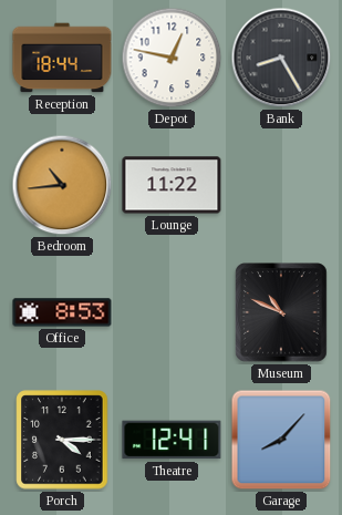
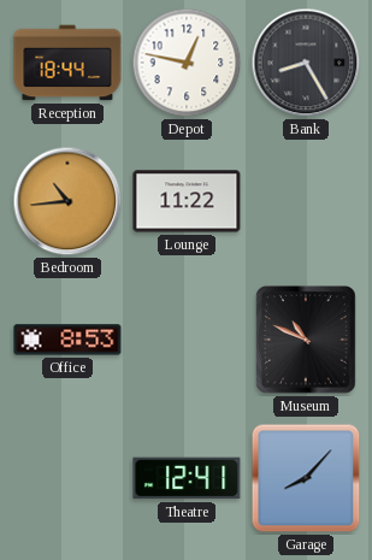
Porch: 4:15 -> none
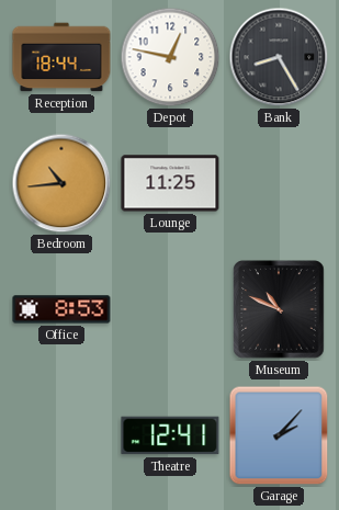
Lounge: 11:22 -> 11:25
Garage: 8:07 -> 2:07
